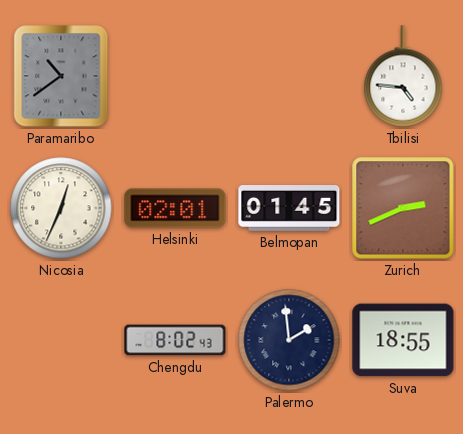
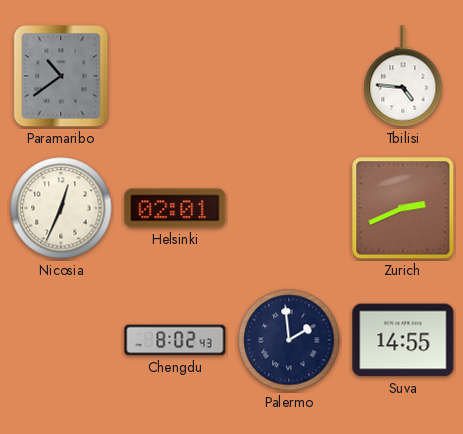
Belmopan: 01:45 -> none
Suva: 18:55 -> 14:55
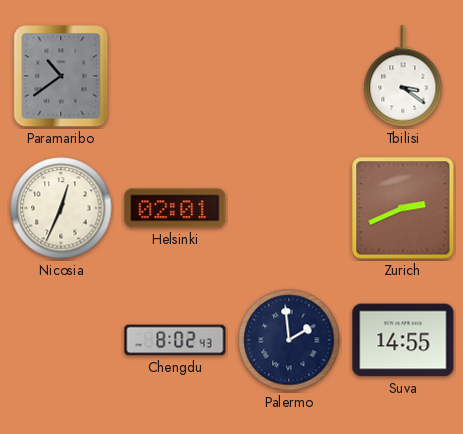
Tbilisi: 4:46 -> 3:21
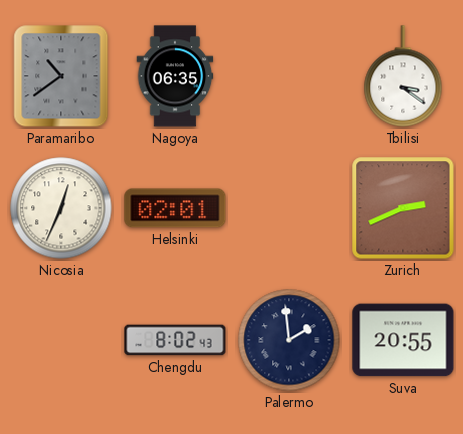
Nagoya: none -> 06:35
Suva: 14:55 -> 20:55
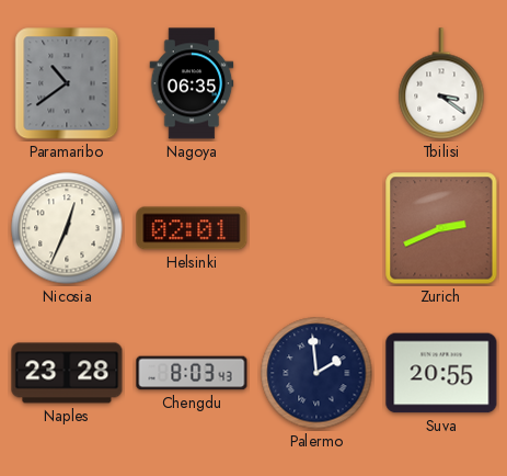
Naples: none -> 23:28
Chengdu: 8:02 -> 8:03
